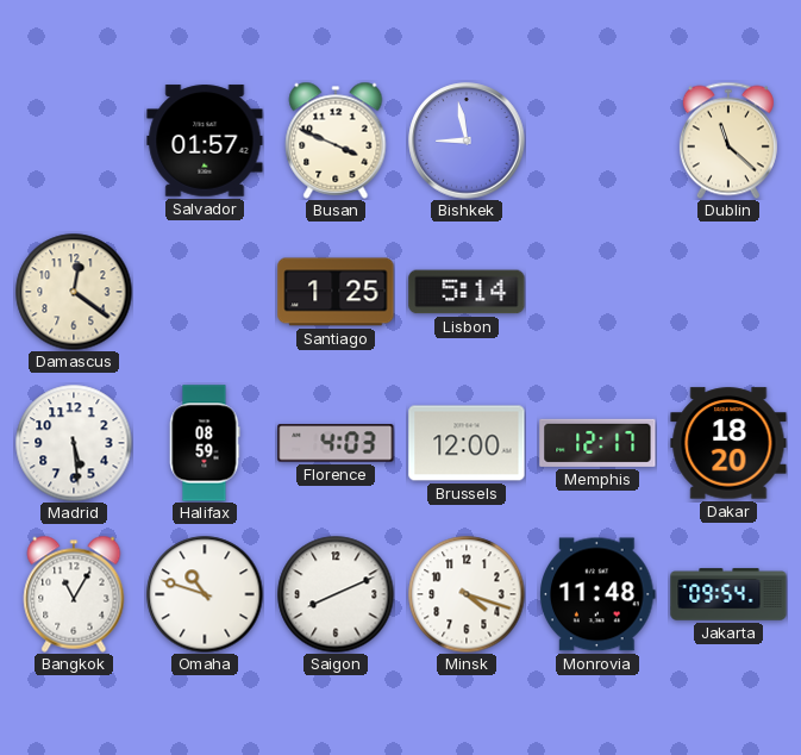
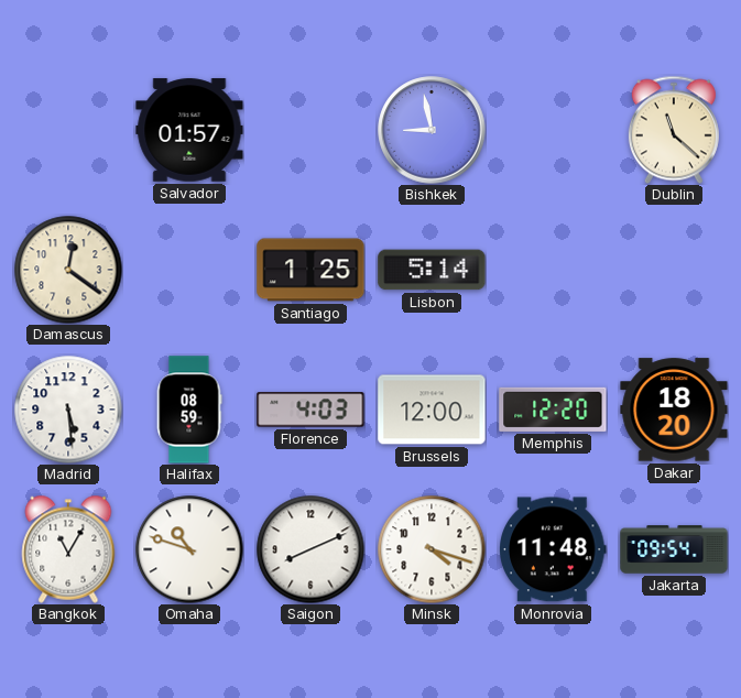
Busan: 3:49 -> none
Memphis: 12:17 -> 12:20
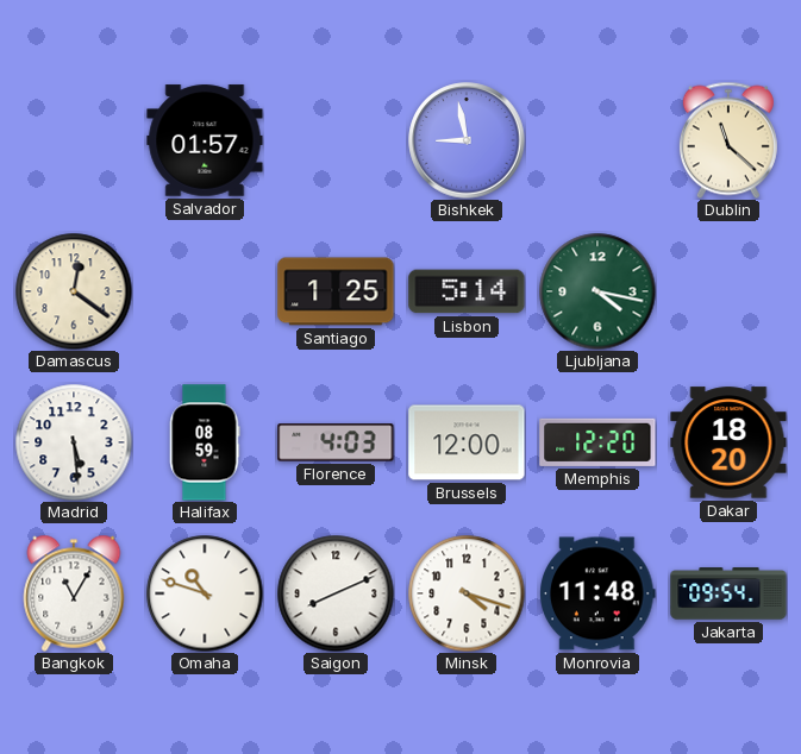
Ljubljana: none -> 4:17
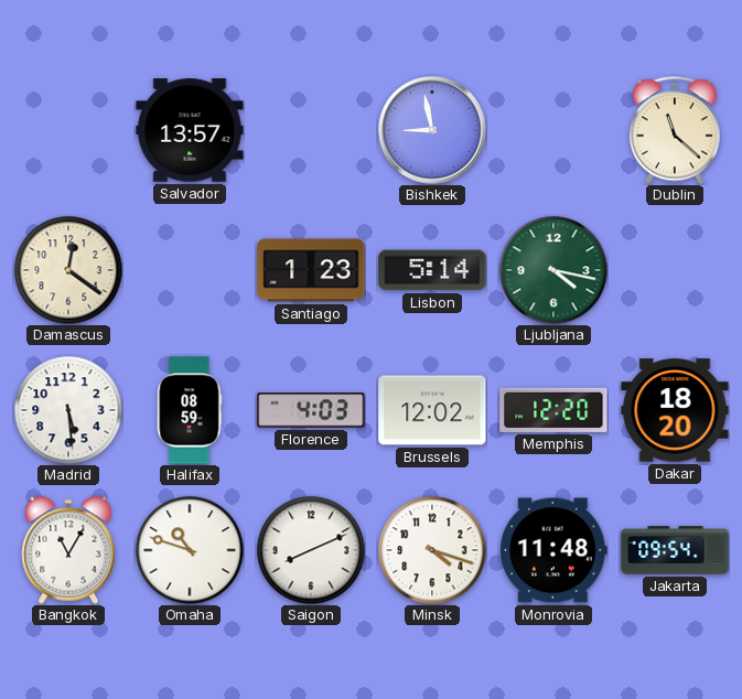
Salvador: 01:57 -> 13:57
Santiago: 1:25 -> 1:23
Brussels: 12:00 -> 12:02
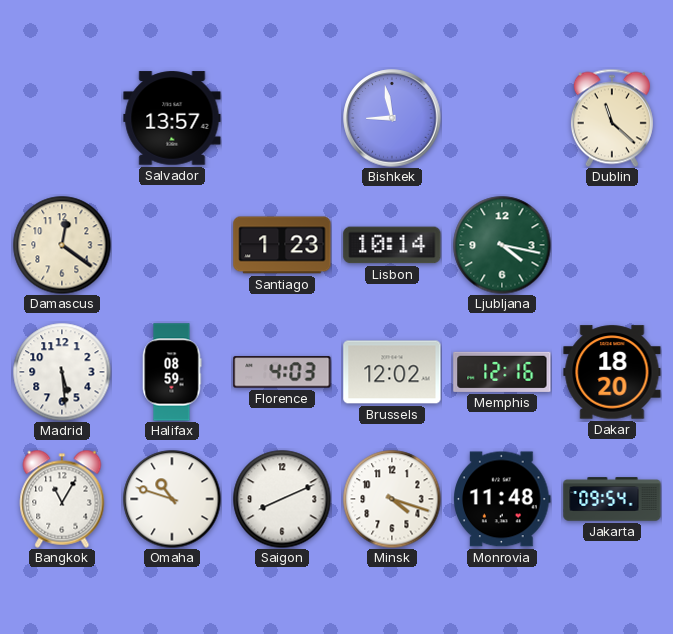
Lisbon: 5:14 -> 10:14
Memphis: 12:20 -> 12:16
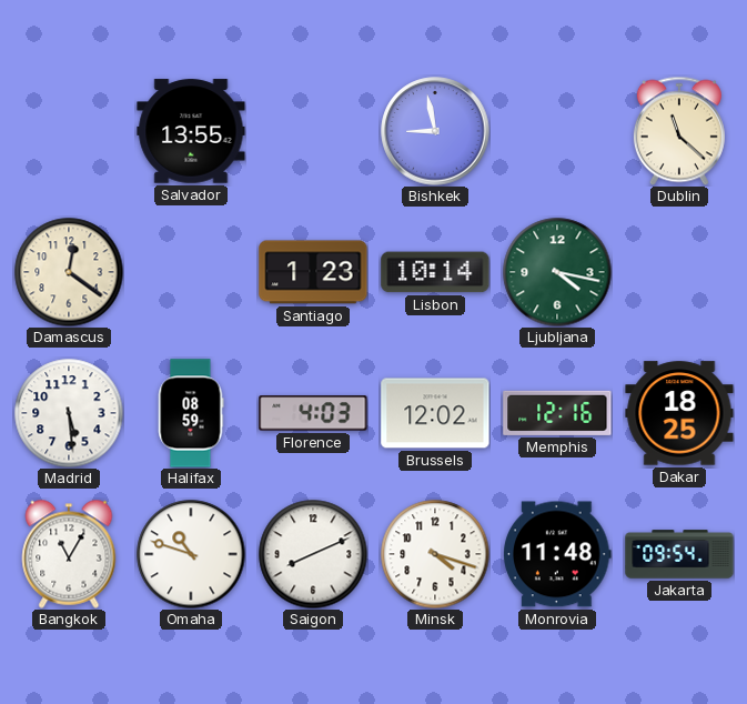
Salvador: 13:57 -> 13:55
Dakar: 18:20 -> 18:25
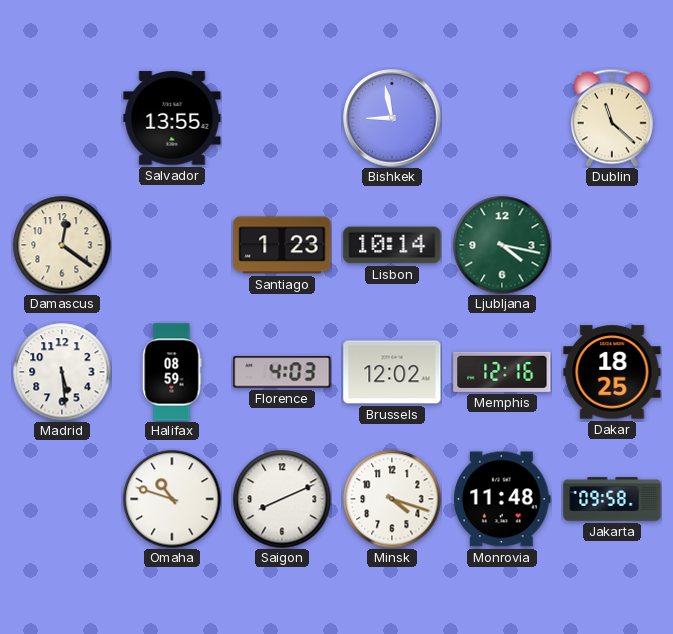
Bangkok: 11:05 -> none
Jakarta: 09:54 -> 09:58
